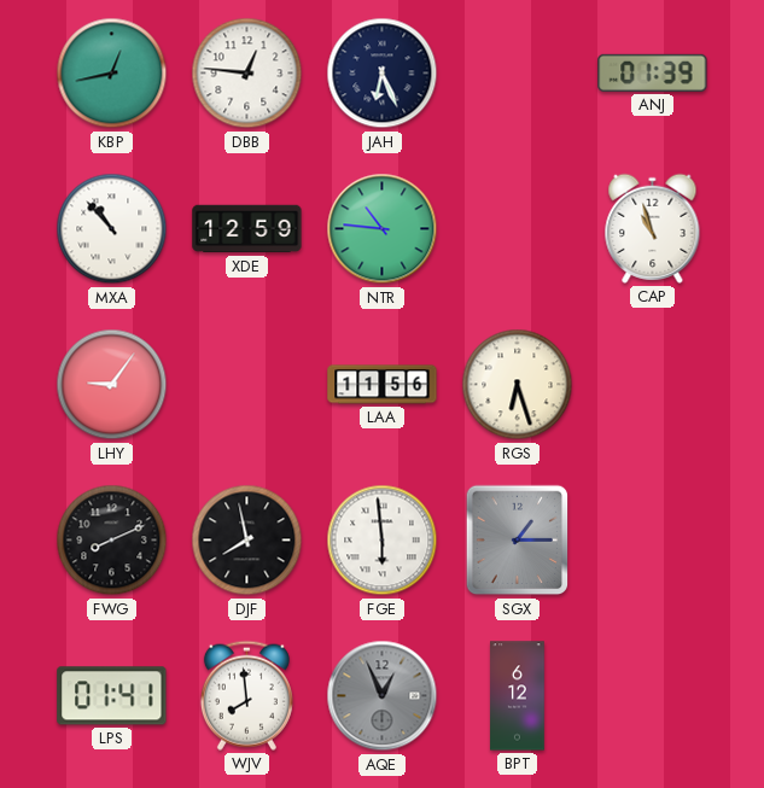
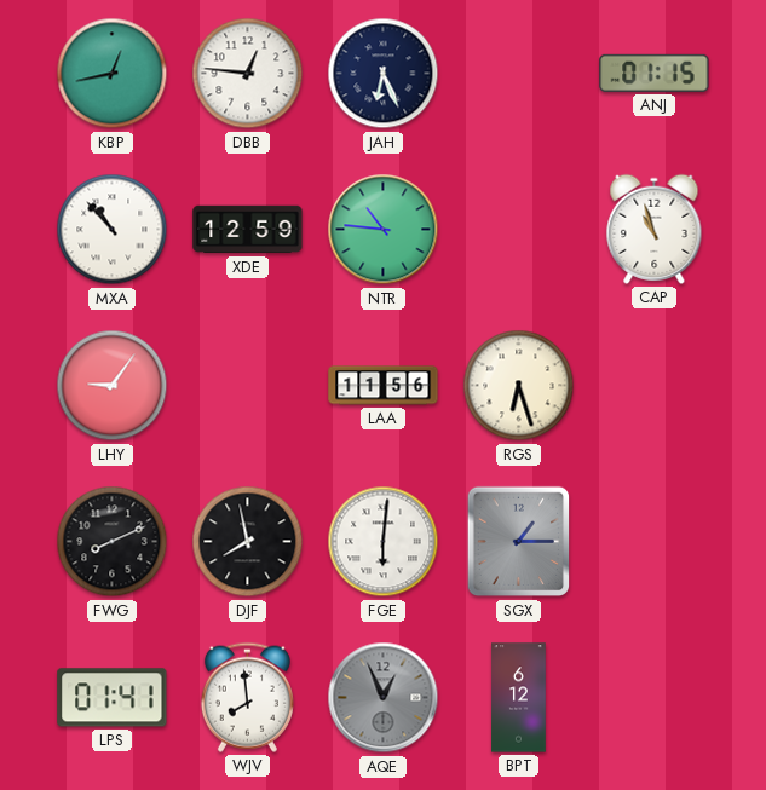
ANJ: 01:39 -> 01:15
FGE: 5:59 -> 6:01
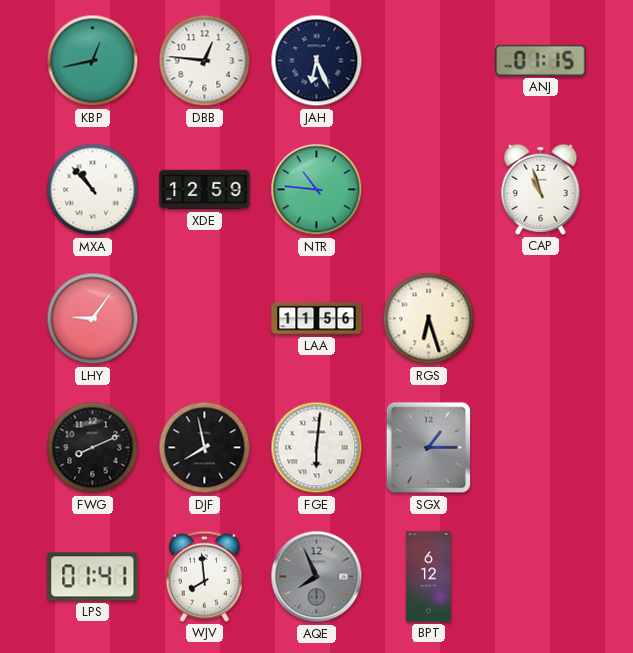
AQE: 12:56 -> 7:56
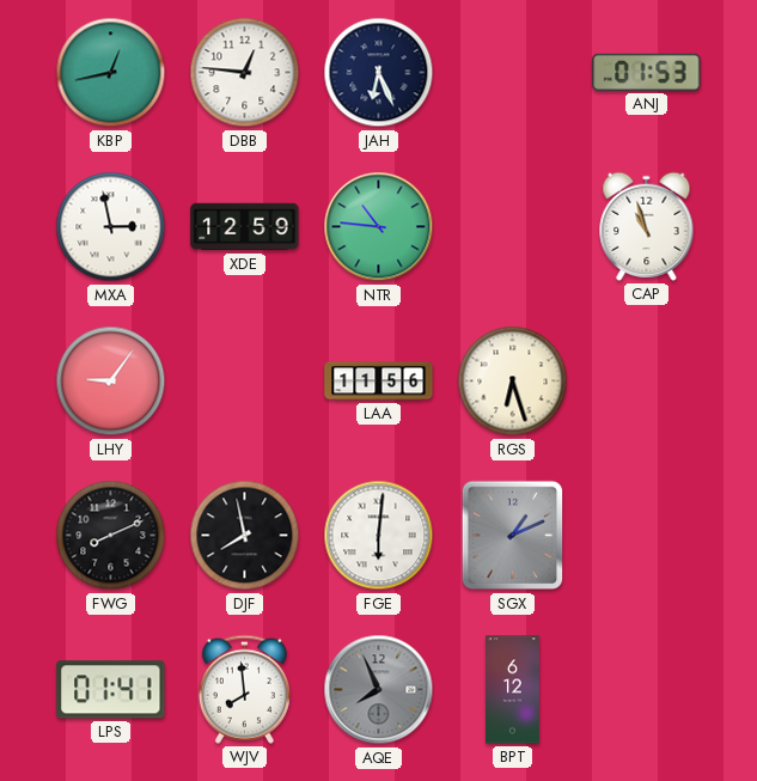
ANJ: 01:15 -> 01:53
MXA: 10:53 -> 2:58
SGX: 1:15 -> 1:11
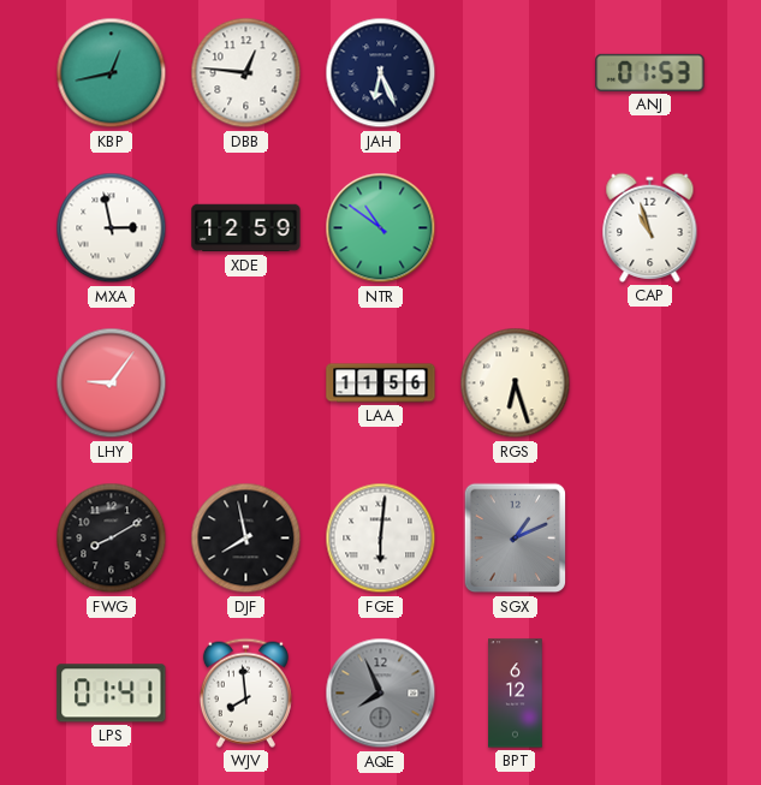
NTR: 10:46 -> 10:51
FWG: 8:11 -> 8:10
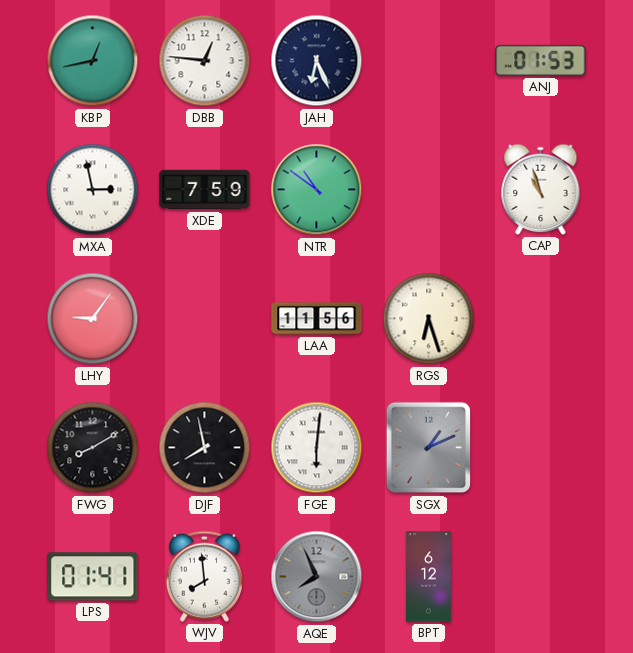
XDE: 12:59 -> 7:59
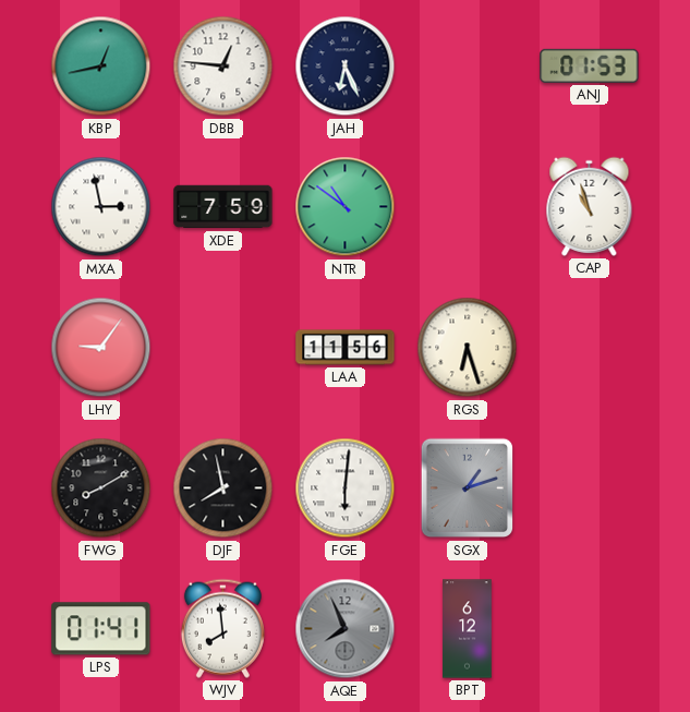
SGX: 1:11 -> 1:12
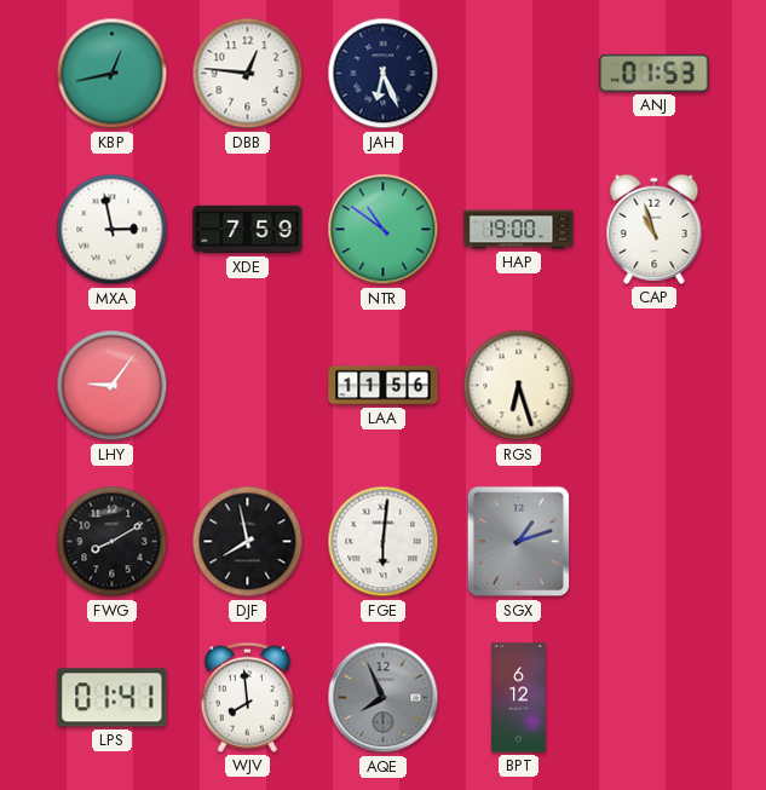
HAP: none -> 19:00
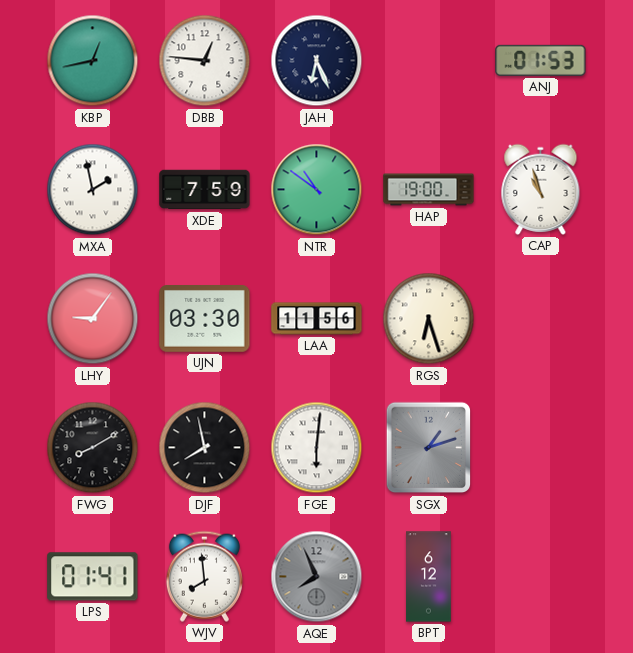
MXA: 2:58 -> 1:58
UJN: none -> 03:30
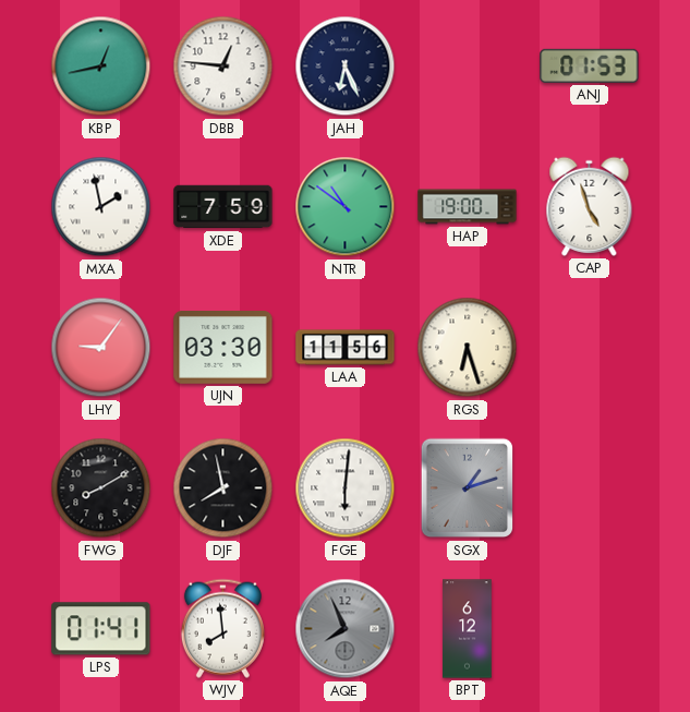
CAP: 10:57 -> 4:57
